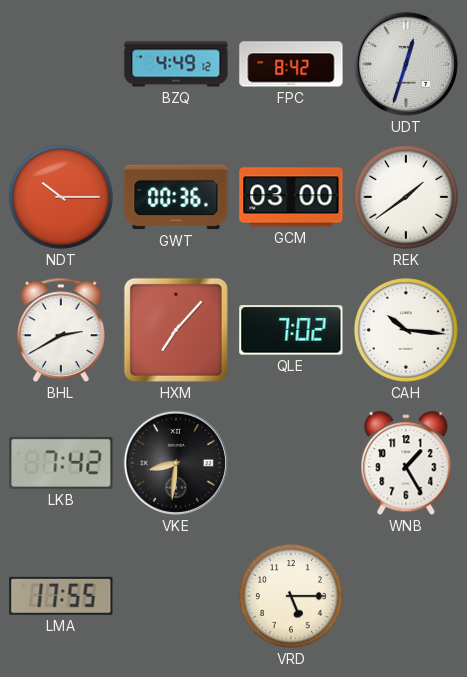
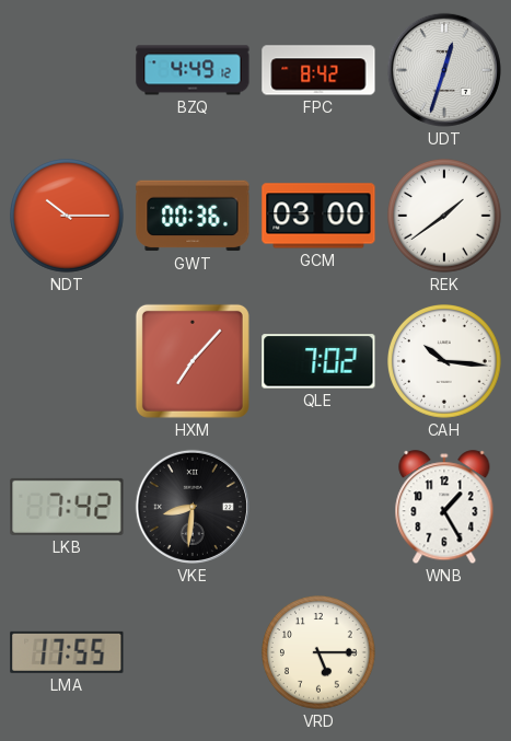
BHL: 2:40 -> none
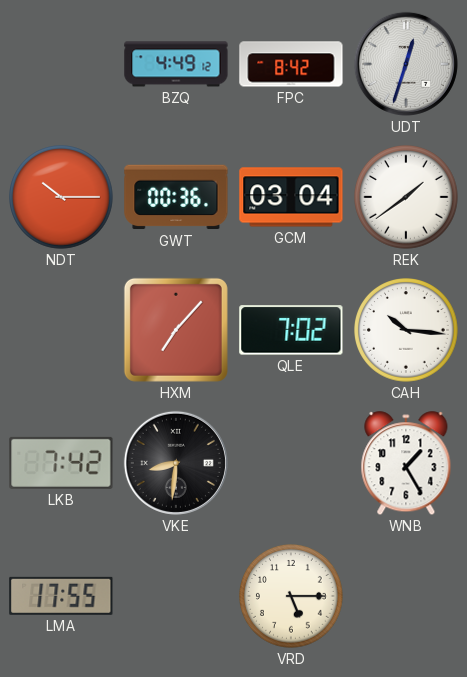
GCM: 03:00 -> 03:04
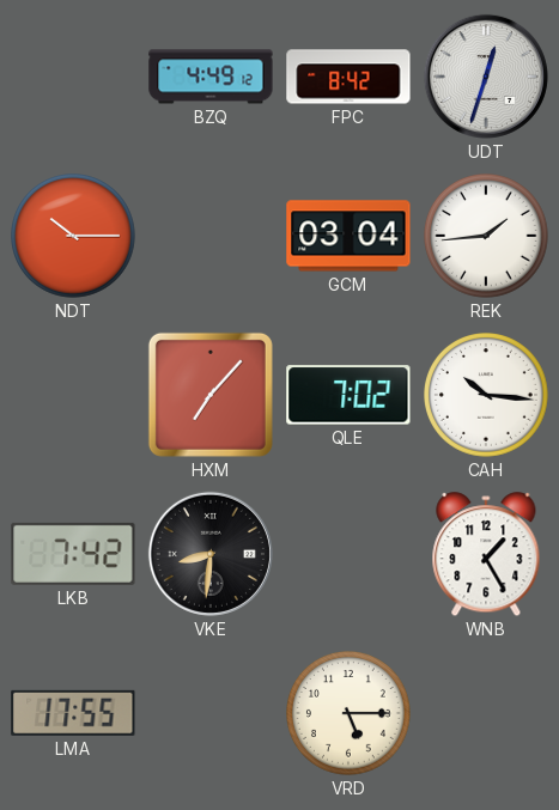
GWT: 00:36 -> none
REK: 1:39 -> 1:44
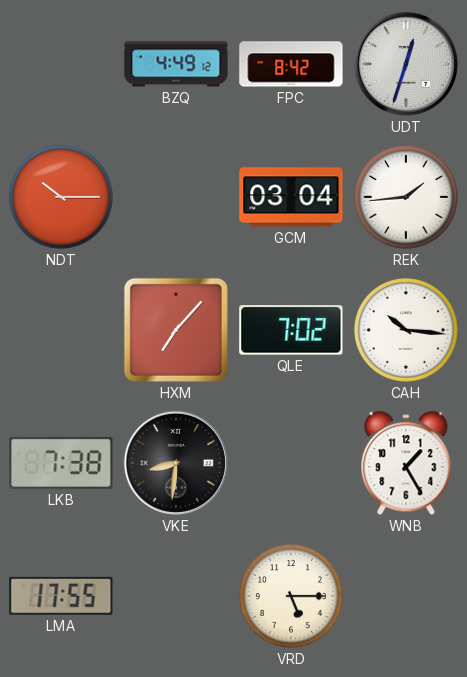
LKB: 7:42 -> 7:38
